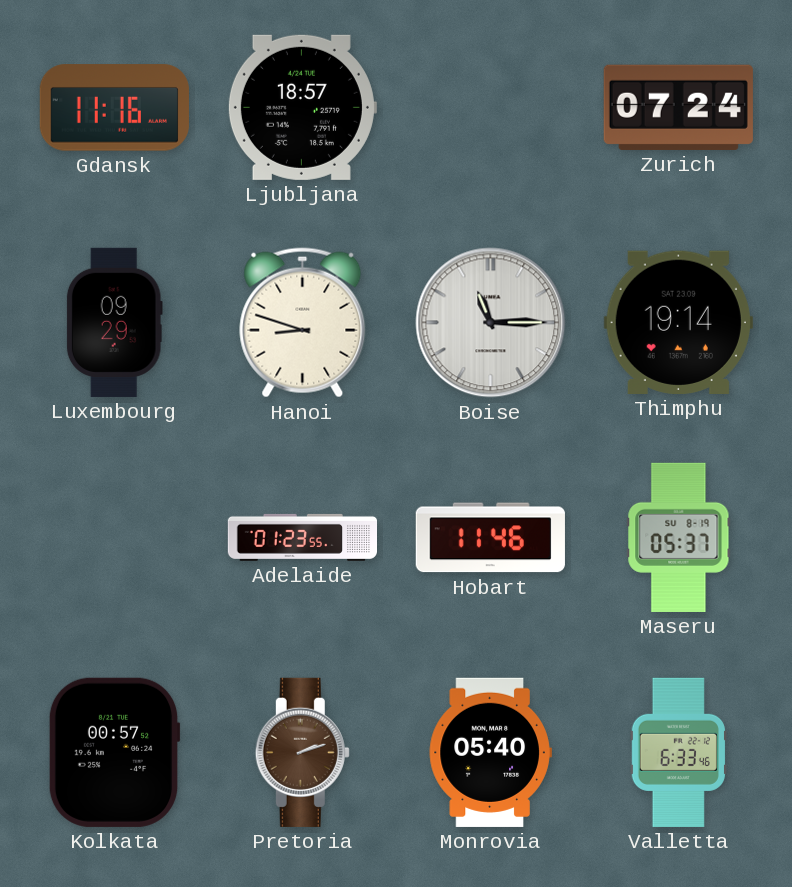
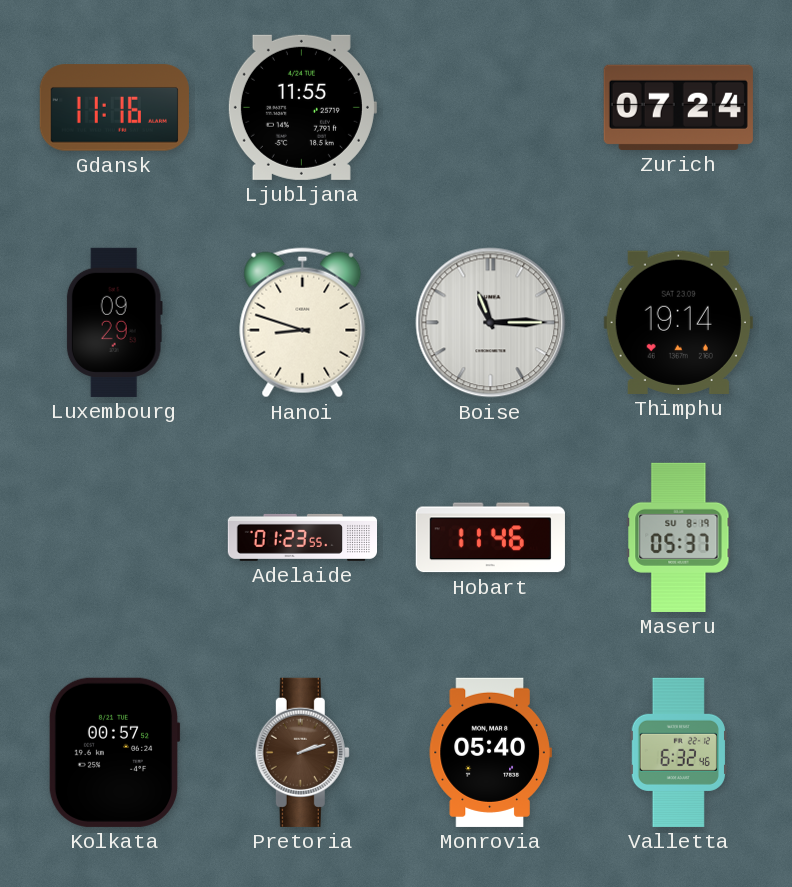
Ljubljana: 18:57 -> 11:55
Valletta: 6:33 -> 6:32
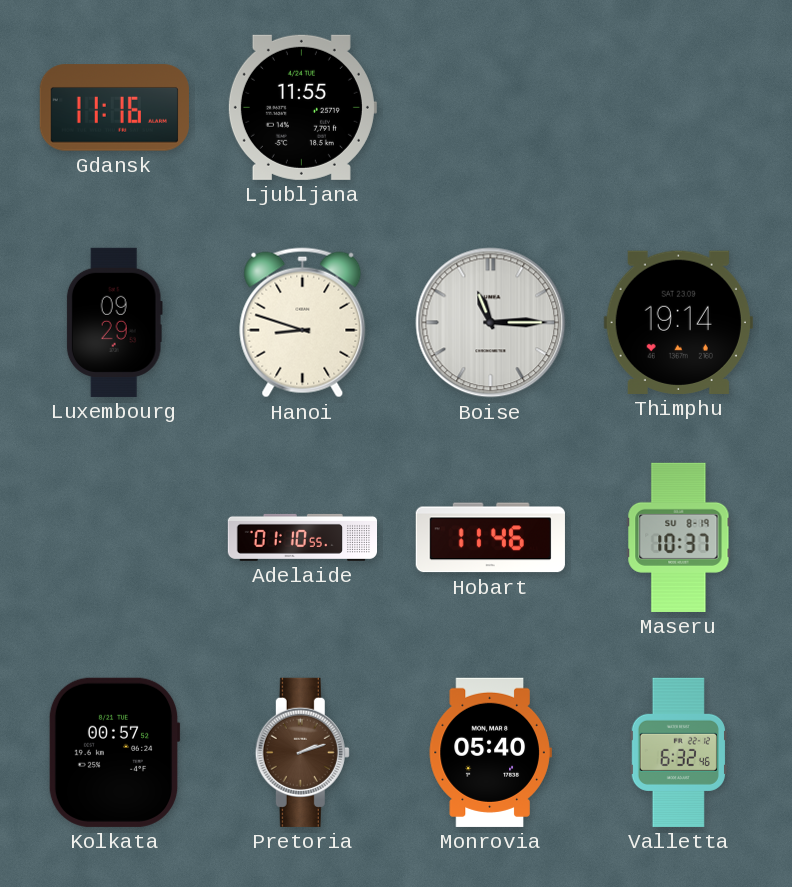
Zurich: 07:24 -> none
Adelaide: 01:23 -> 01:10
Maseru: 05:37 -> 10:37
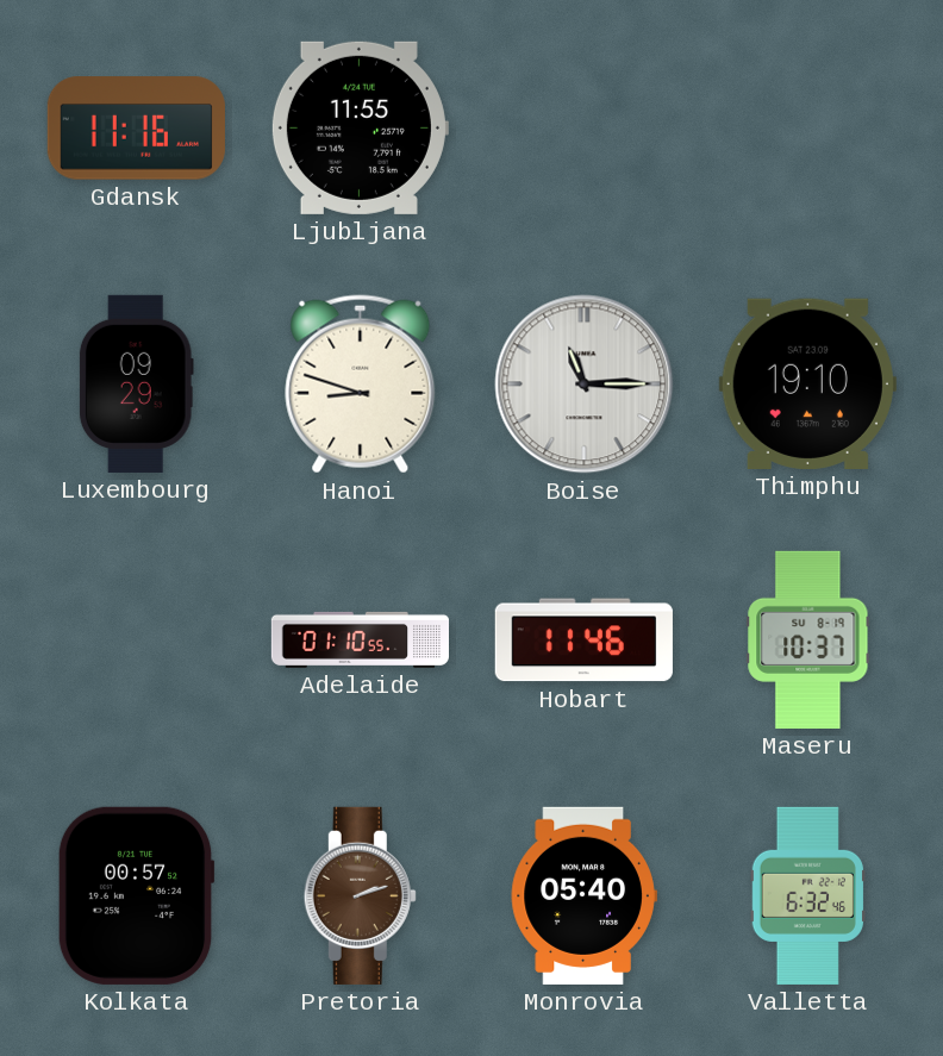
Thimphu: 19:14 -> 19:10
